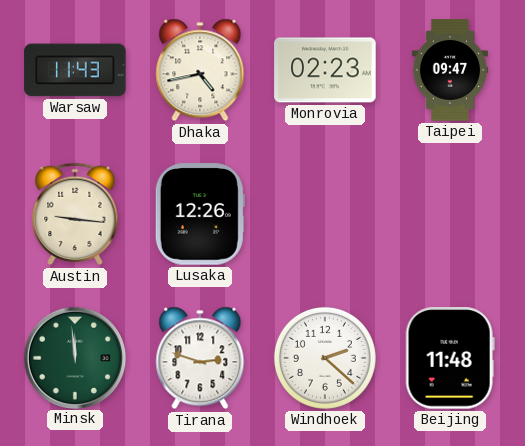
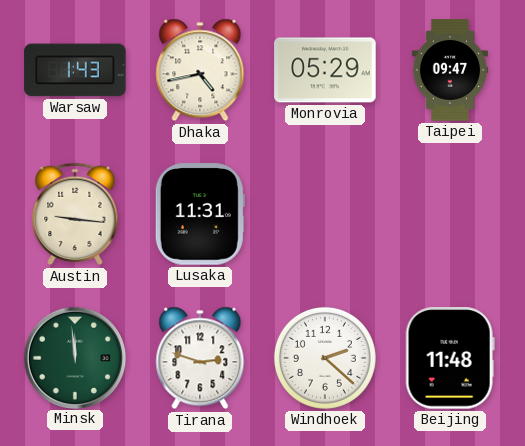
Warsaw: 11:43 -> 1:43
Monrovia: 02:23 -> 05:29
Lusaka: 12:26 -> 11:31
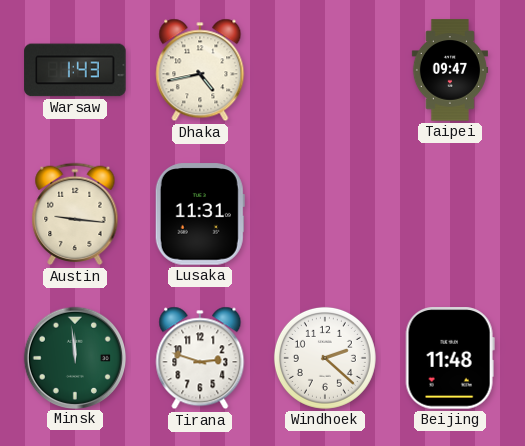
Monrovia: 05:29 -> none
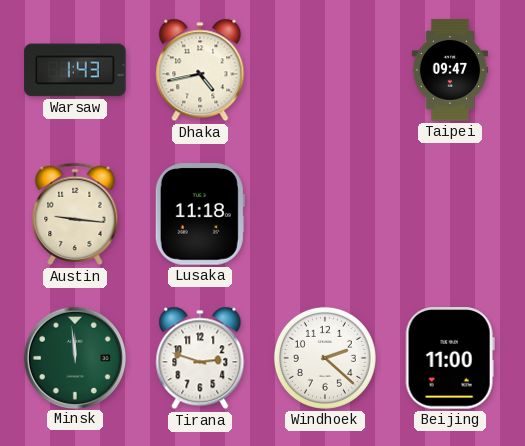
Lusaka: 11:31 -> 11:18
Beijing: 11:48 -> 11:00
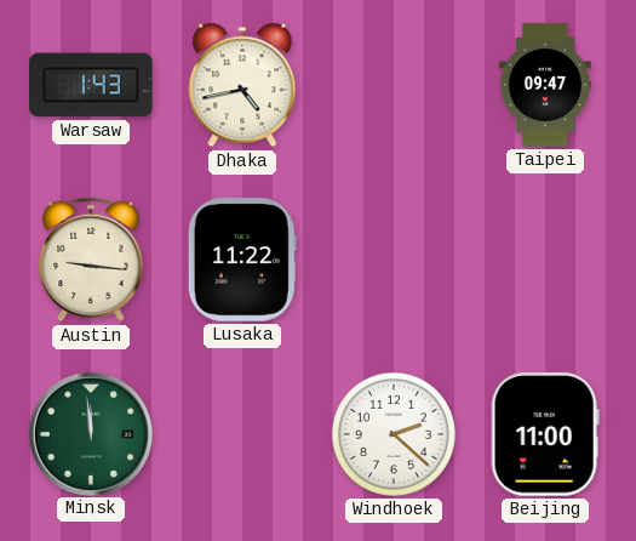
Lusaka: 11:18 -> 11:22
Tirana: 2:48 -> none
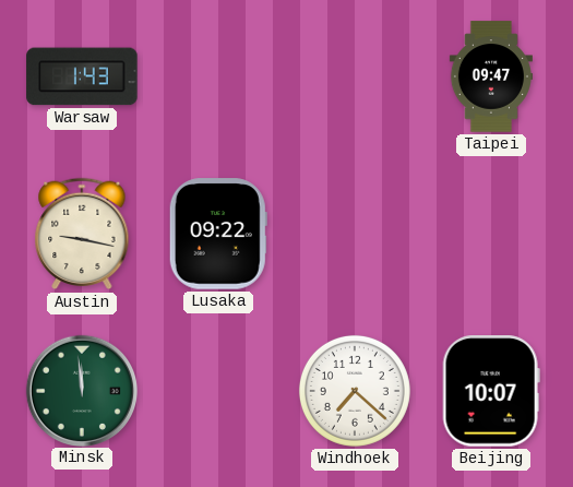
Dhaka: 4:43 -> none
Austin: 9:16 -> 9:17
Lusaka: 11:22 -> 09:22
Windhoek: 2:22 -> 7:22
Beijing: 11:00 -> 10:07
